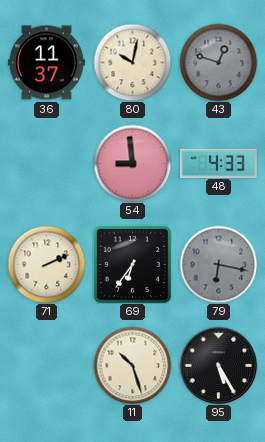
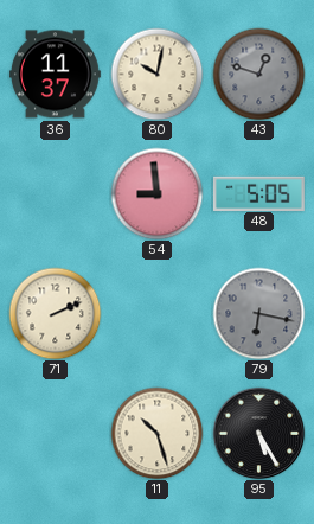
48: 4:33 -> 5:05
69: 6:36 -> none
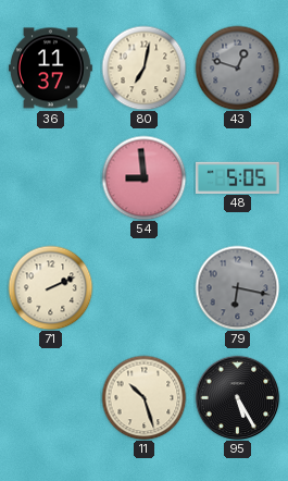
80: 10:02 -> 7:02
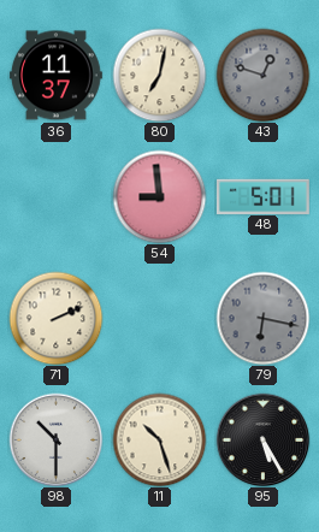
48: 5:05 -> 5:01
98: none -> 10:30
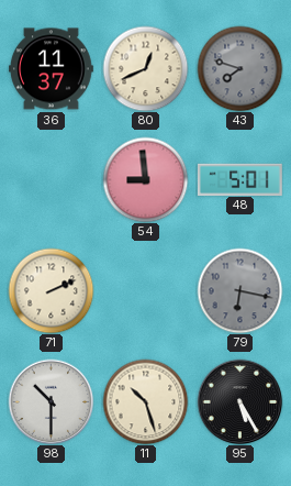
80: 7:02 -> 12:41
43: 12:48 -> 7:48
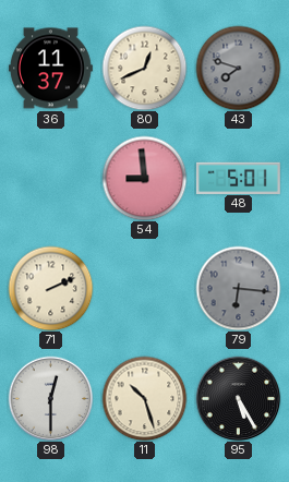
79: 6:17 -> 6:16
98: 10:30 -> 12:30
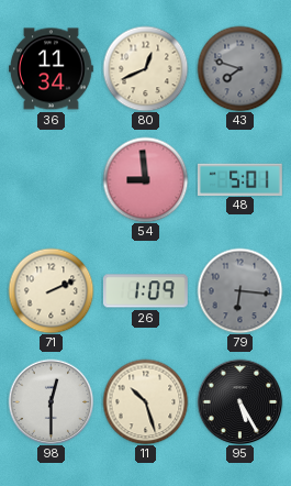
36: 11:37 -> 11:34
26: none -> 1:09
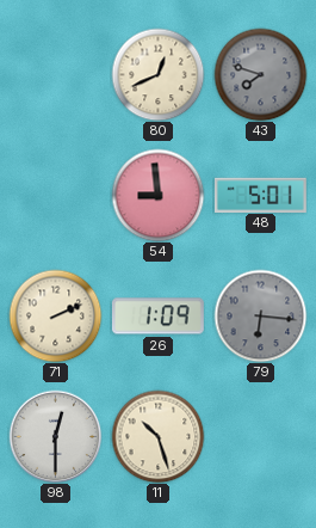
36: 11:34 -> none
95: 5:25 -> none
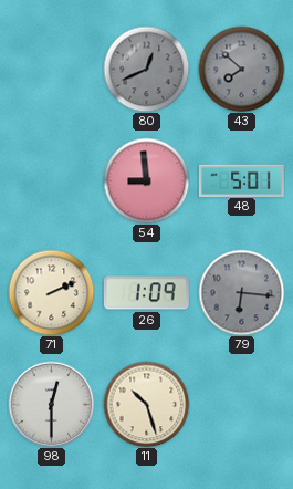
80 dial: cream -> grey
43: 7:48 -> 7:52
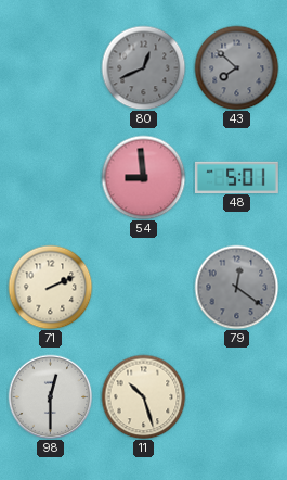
26: 1:09 -> none
79: 6:16 -> 12:21
